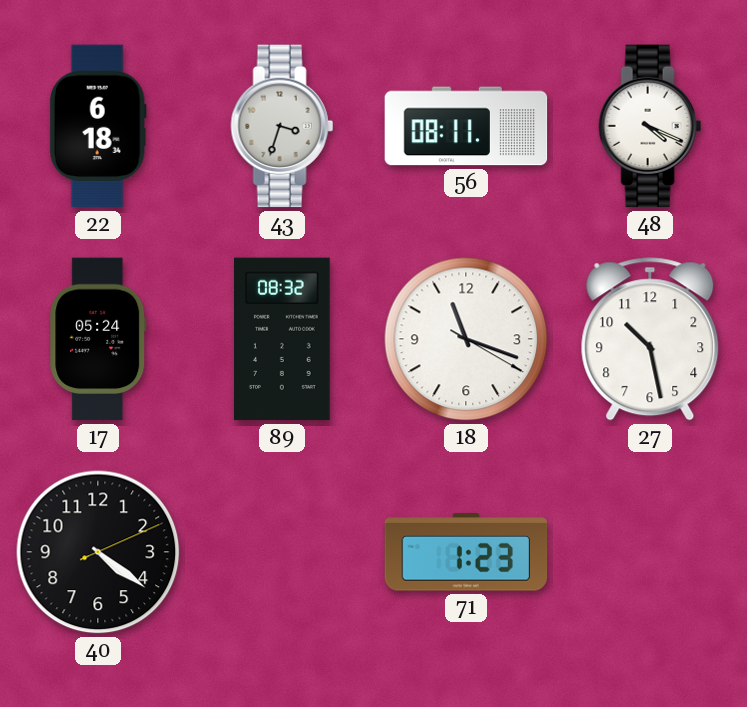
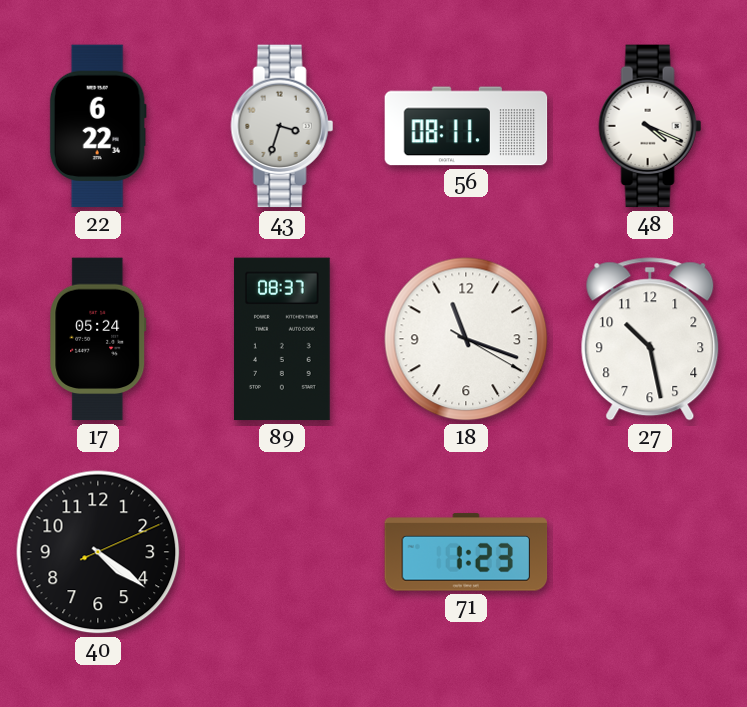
22: 6:18 -> 6:22
89: 08:32 -> 08:37
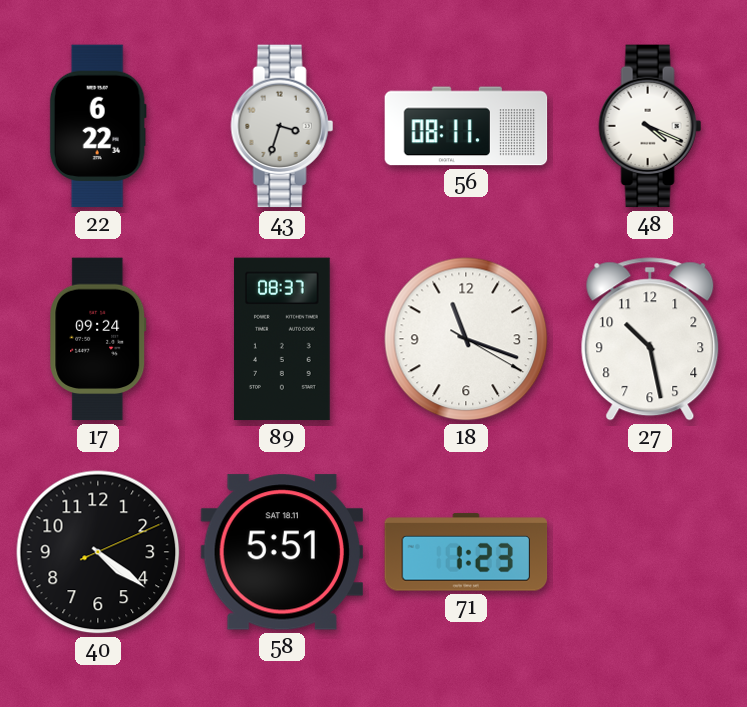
17: 05:24 -> 09:24
58: none -> 5:51
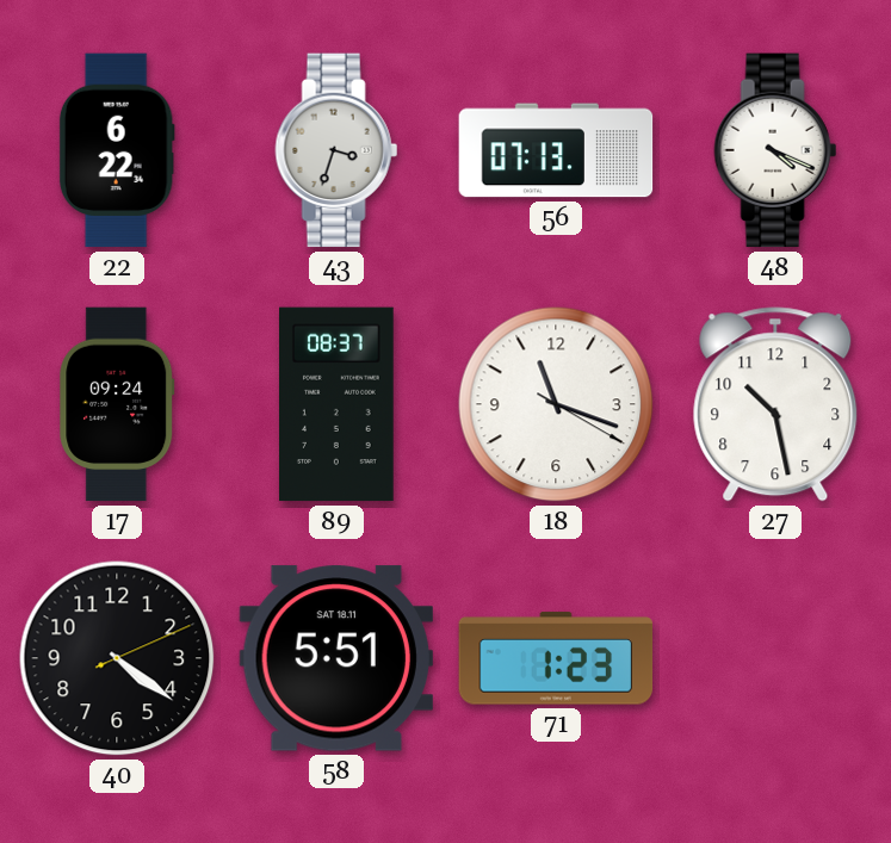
56: 08:11 -> 07:13
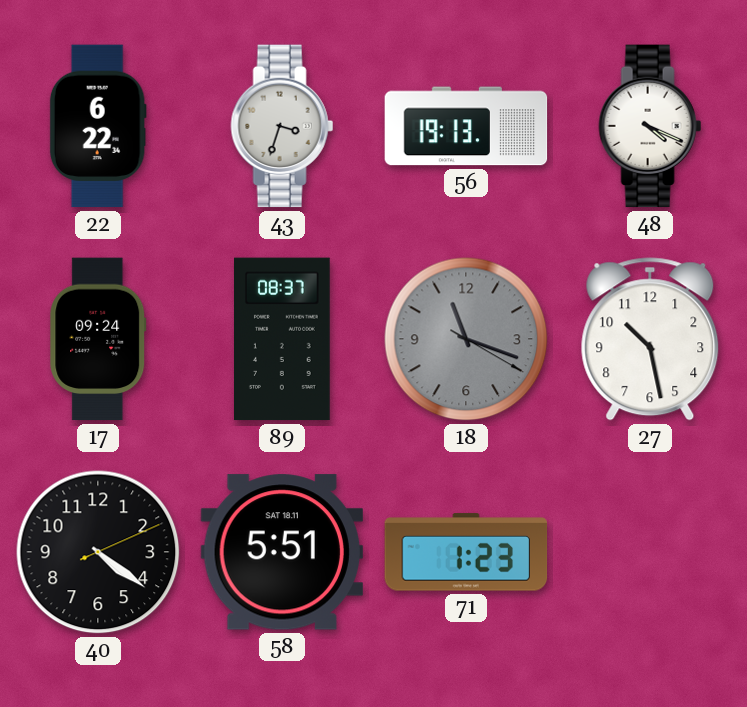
56: 07:13 -> 19:13
18 dial: white -> grey
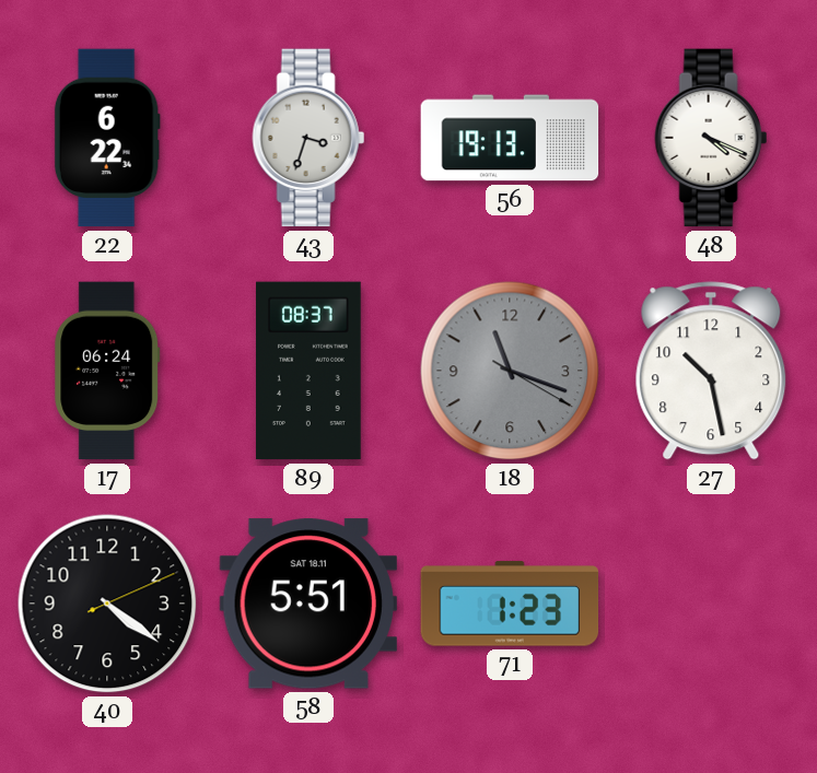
17: 09:24 -> 06:24
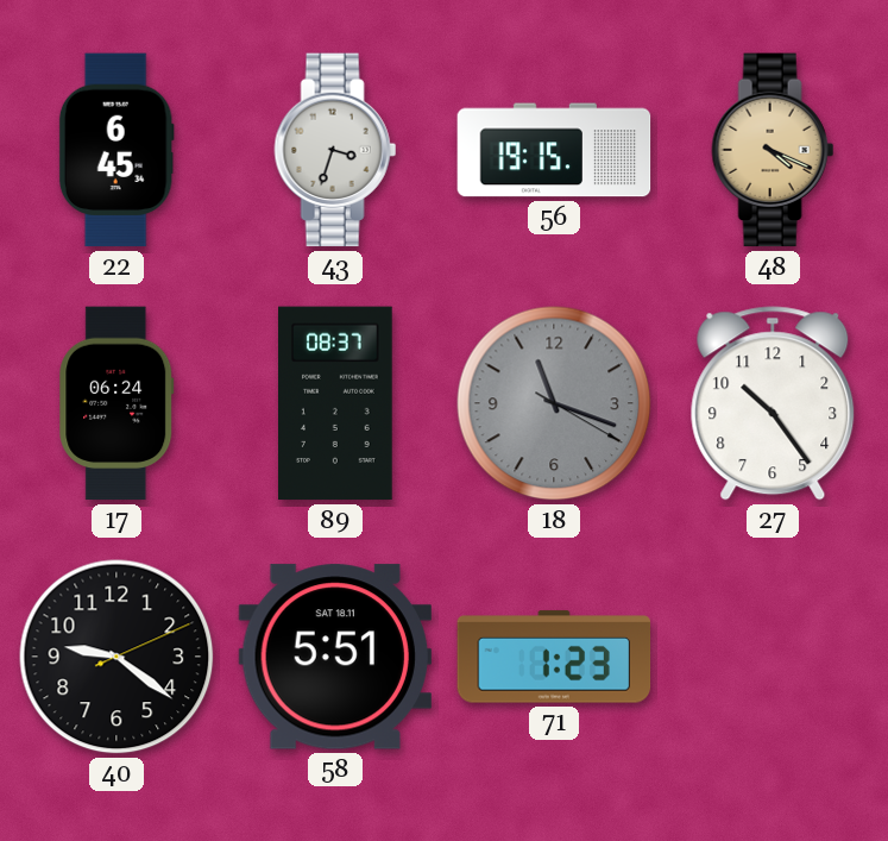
22: 6:22 -> 6:45
56: 19:13 -> 19:15
48 dial: white -> champagne
27: 10:28 -> 10:24
40: 4:21 -> 9:21
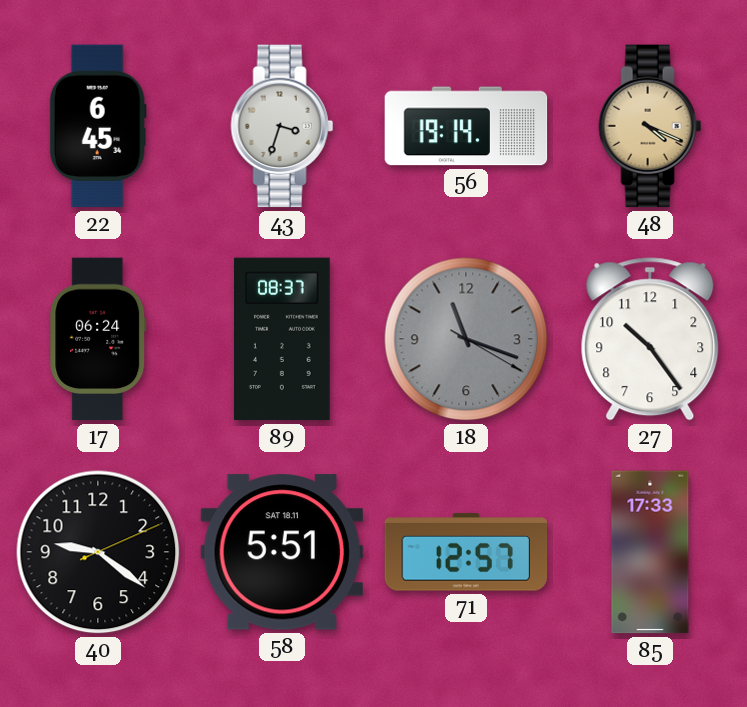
56: 19:15 -> 19:14
71: 1:23 -> 12:57
85: none -> 17:33
